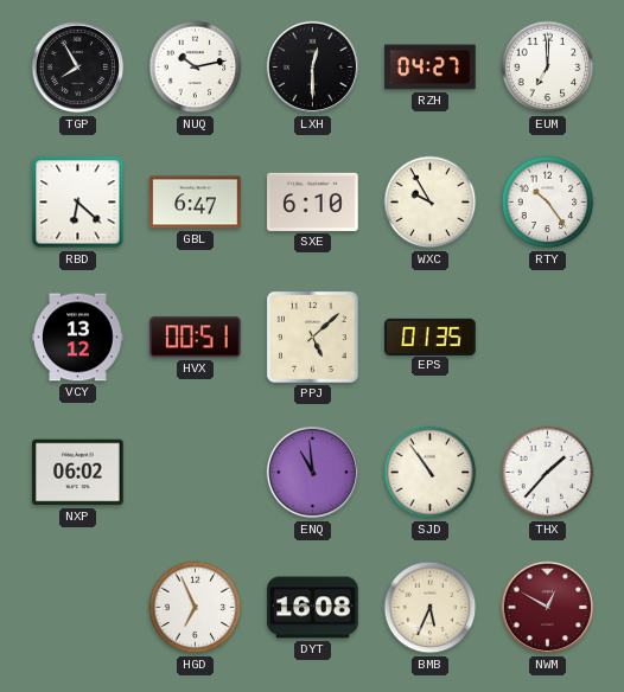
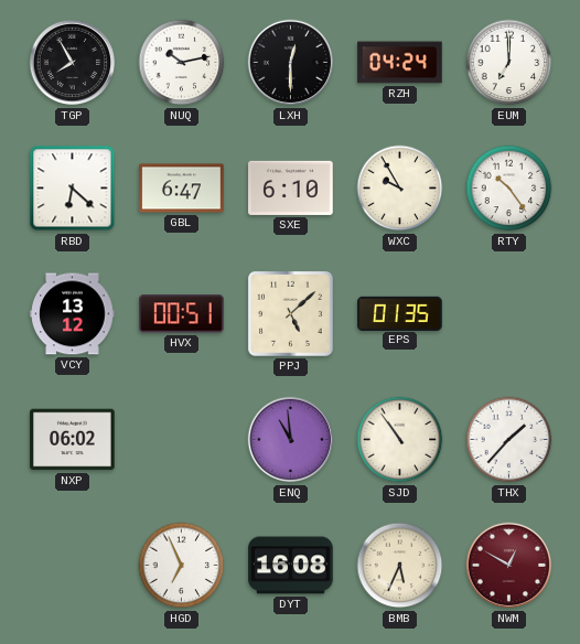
RZH: 04:27 -> 04:24
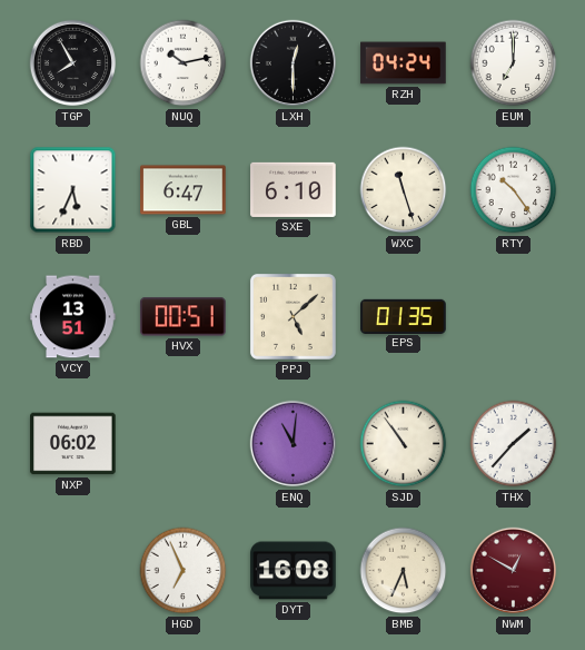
RBD: 6:22 -> 5:34
WXC: 9:55 -> 11:27
VCY: 13:12 -> 13:51
ENQ: 10:59 -> 11:01
